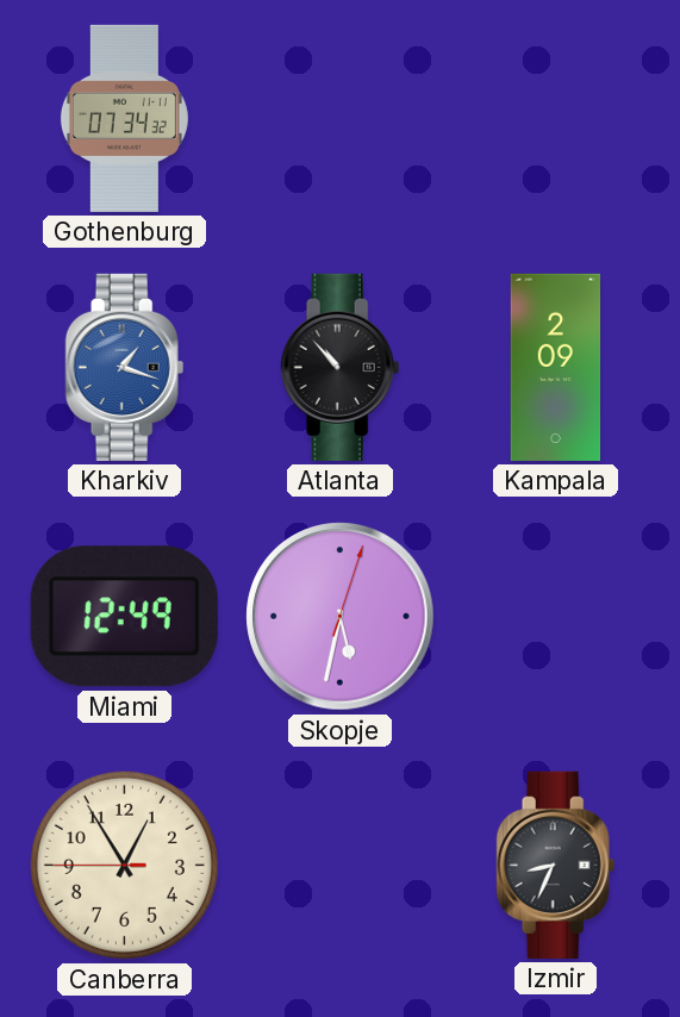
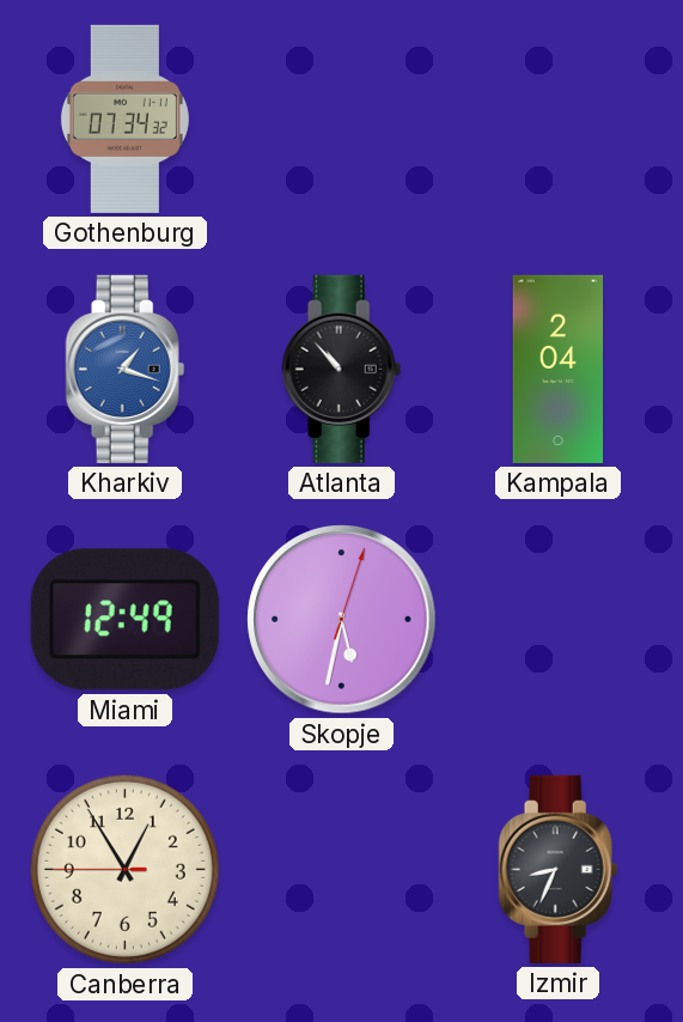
Kampala: 2:09 -> 2:04
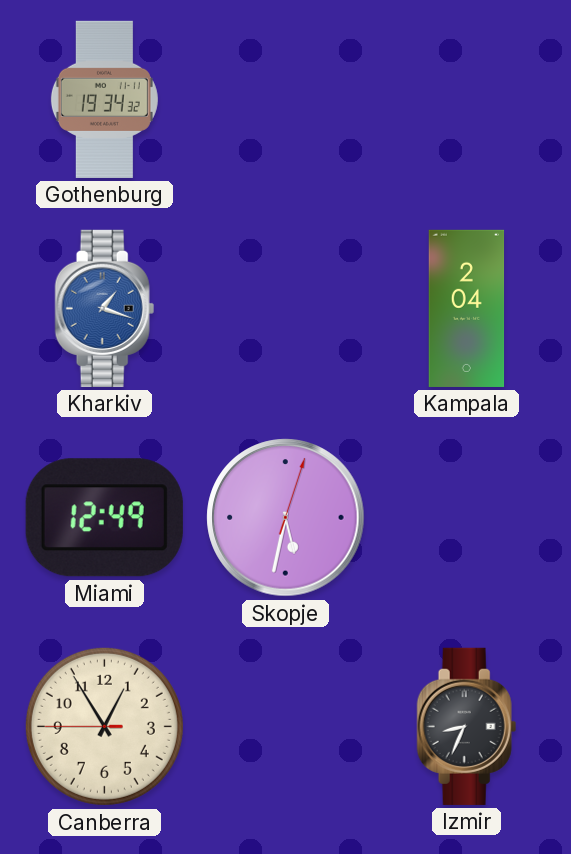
Gothenburg: 07:34 -> 19:34
Atlanta: 10:53 -> none
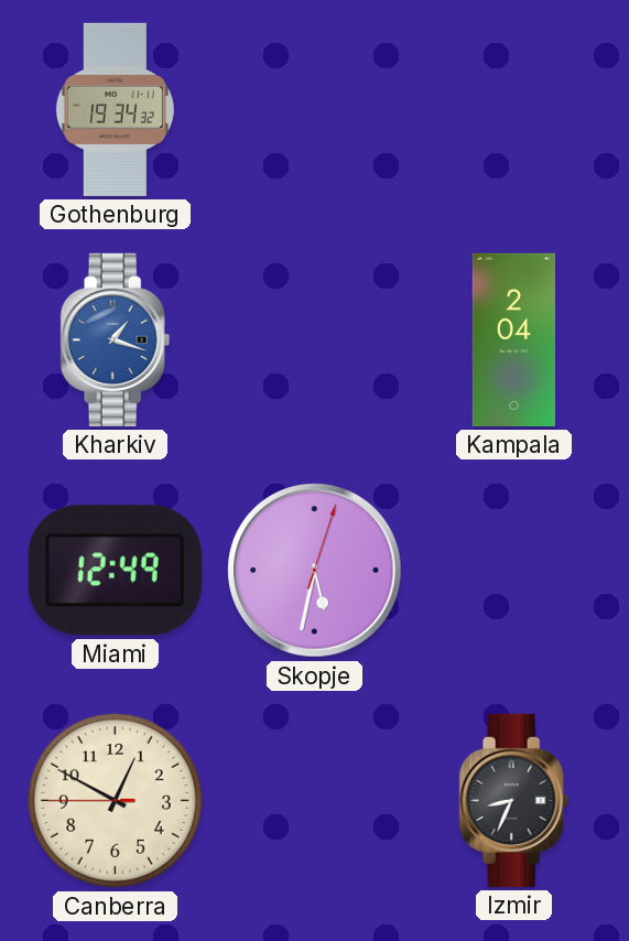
Canberra: 12:54 -> 12:49
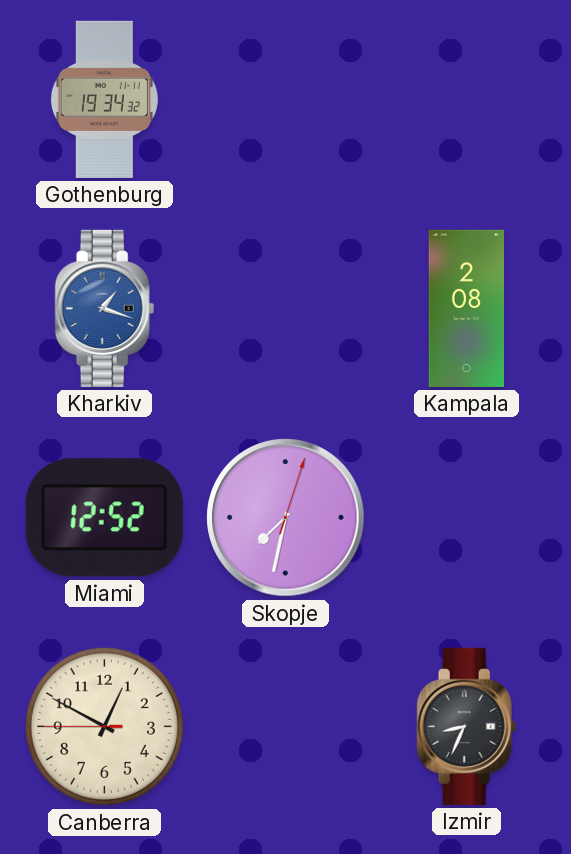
Kampala: 2:04 -> 2:08
Miami: 12:49 -> 12:52
Skopje: 5:32 -> 7:32
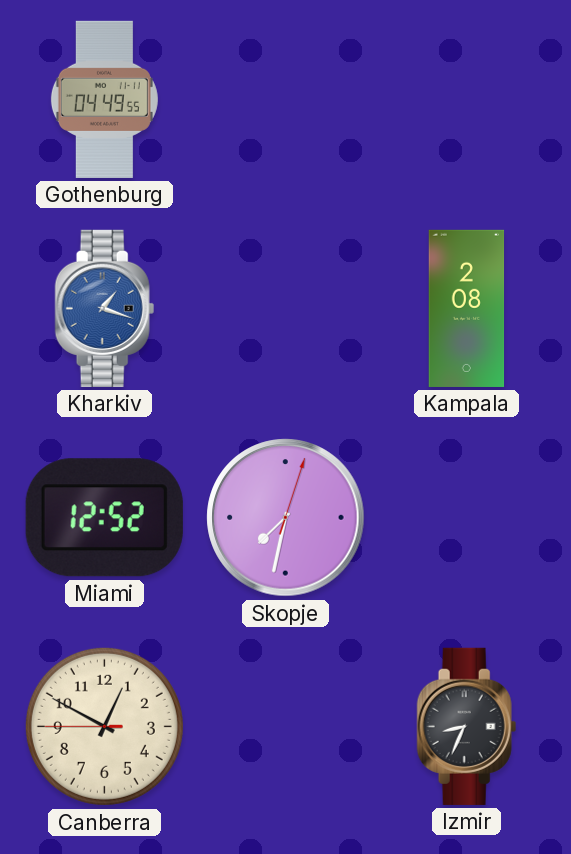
Gothenburg: 19:34 -> 04:49
